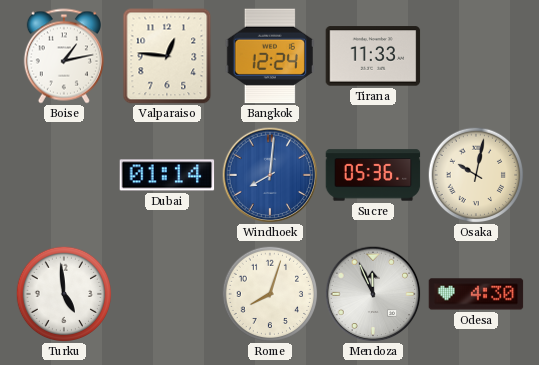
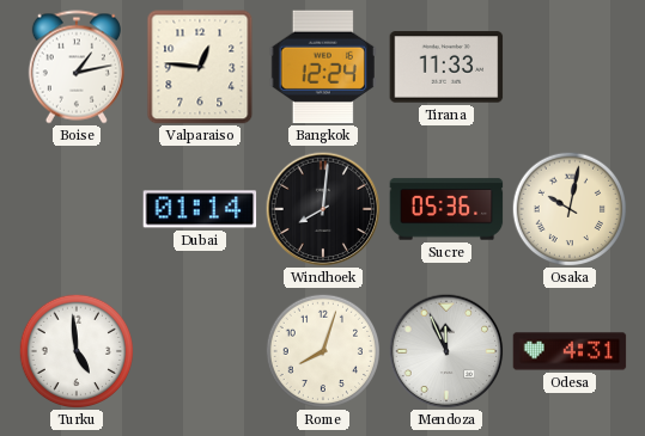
Windhoek dial: blue -> black
Odesa: 4:30 -> 4:31
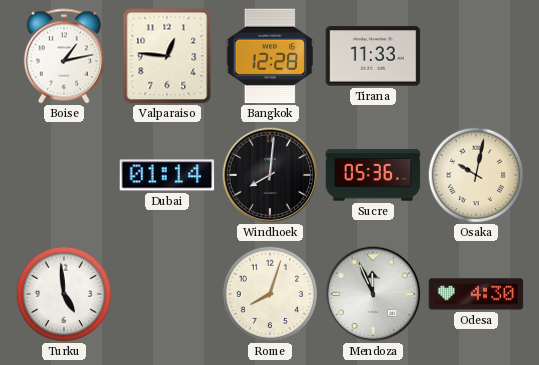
Bangkok: 12:24 -> 12:28
Odesa: 4:31 -> 4:30
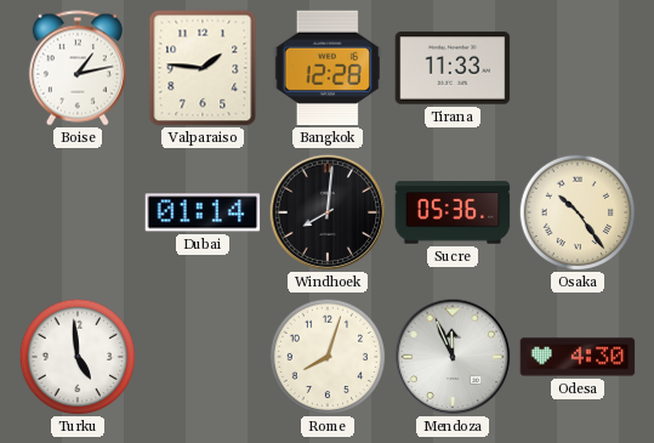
Valparaiso: 12:46 -> 1:46
Osaka: 10:02 -> 10:24
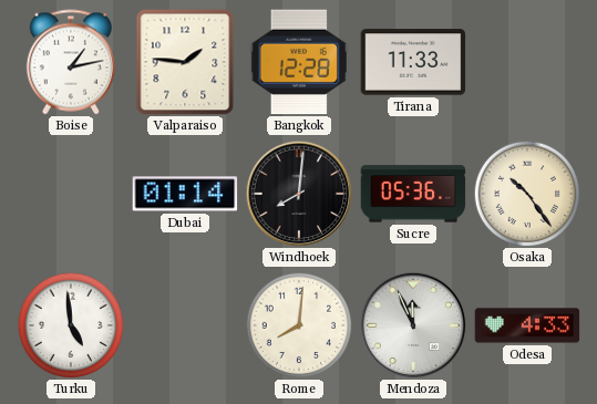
Rome: 8:03 -> 8:01
Odesa: 4:30 -> 4:33
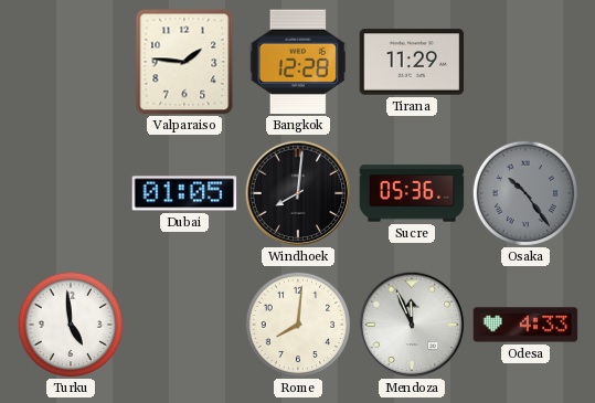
Boise: 1:13 -> none
Tirana: 11:33 -> 11:29
Dubai: 01:14 -> 01:05
Osaka dial: cream -> grey
